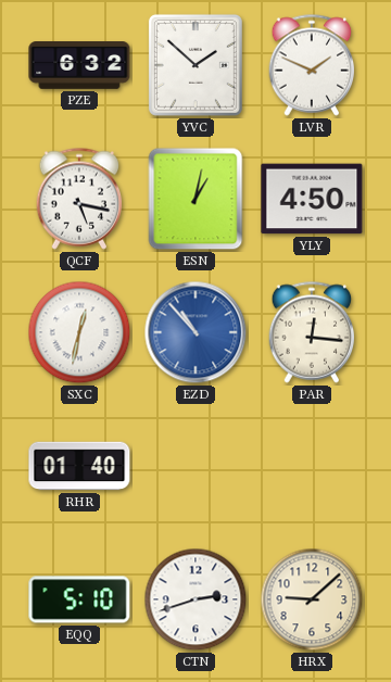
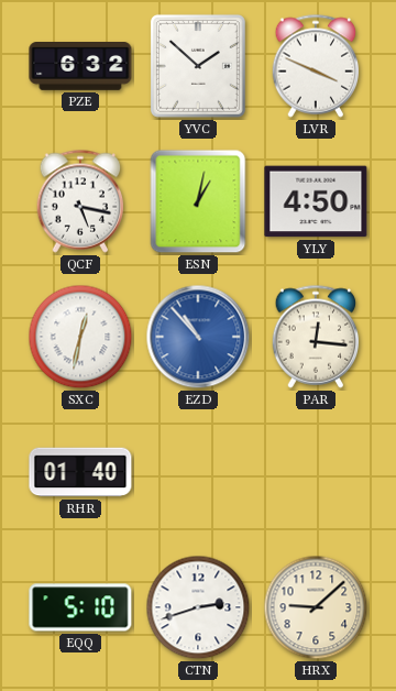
LVR: 1:49 -> 3:49
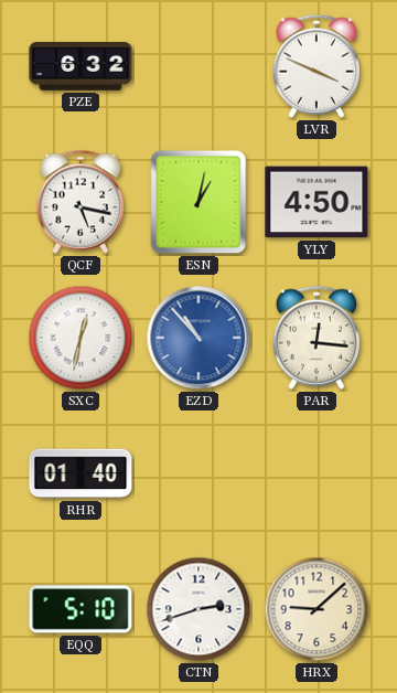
YVC: 1:52 -> none
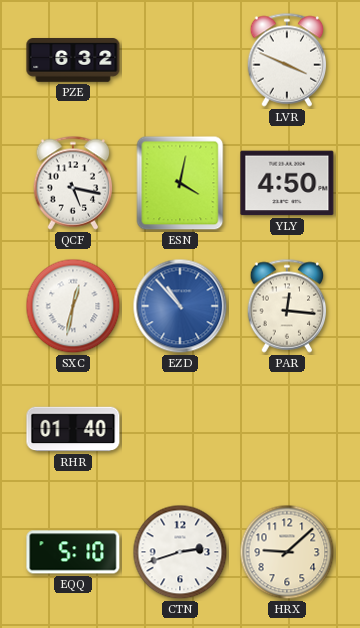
ESN: 1:02 -> 4:02
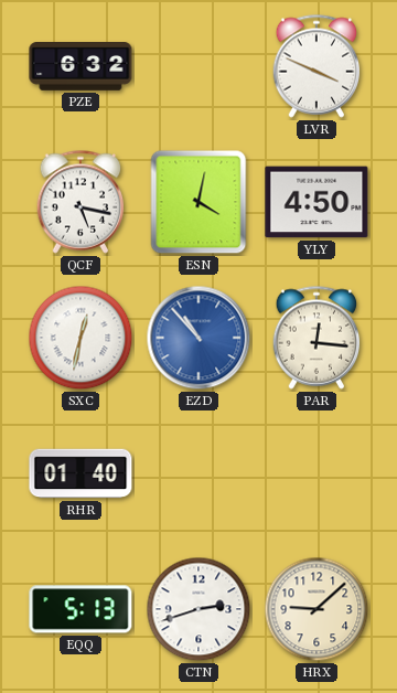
EQQ: 5:10 -> 5:13
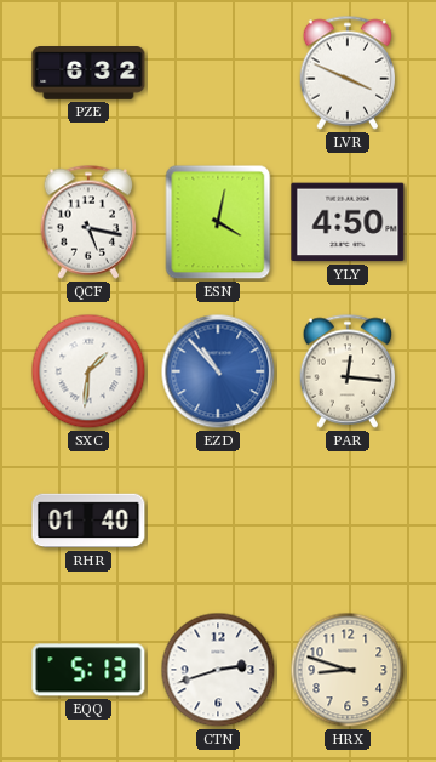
SXC: 12:32 -> 1:31
HRX: 9:08 -> 8:48
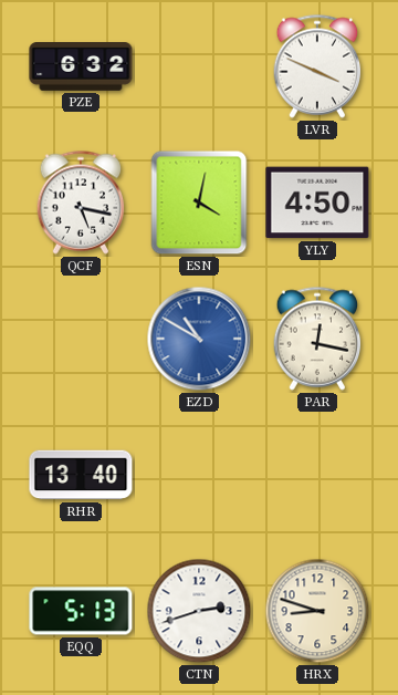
SXC: 1:31 -> none
EZD: 10:53 -> 10:50
PAR: 12:16 -> 12:17
RHR: 01:40 -> 13:40
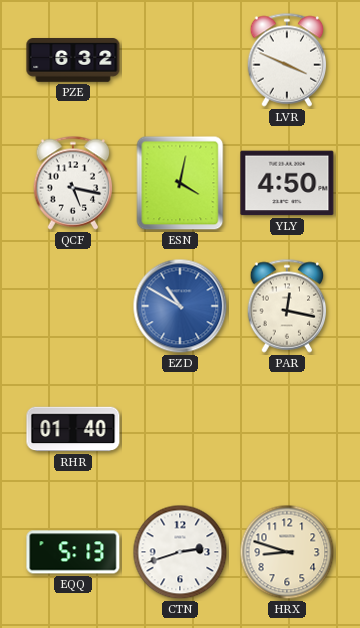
RHR: 13:40 -> 01:40
